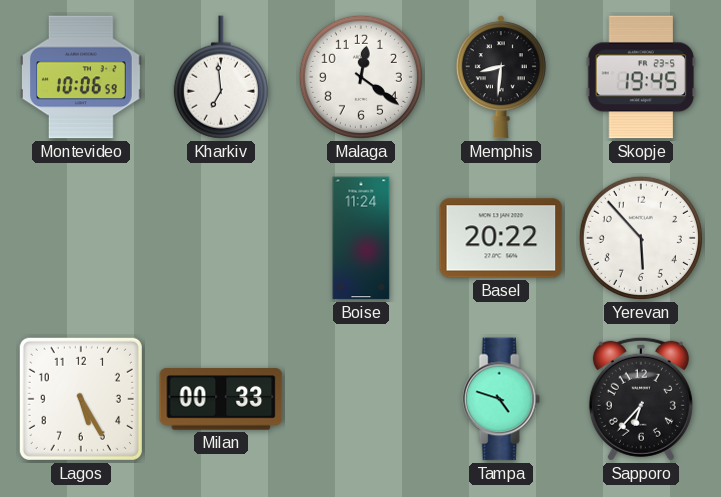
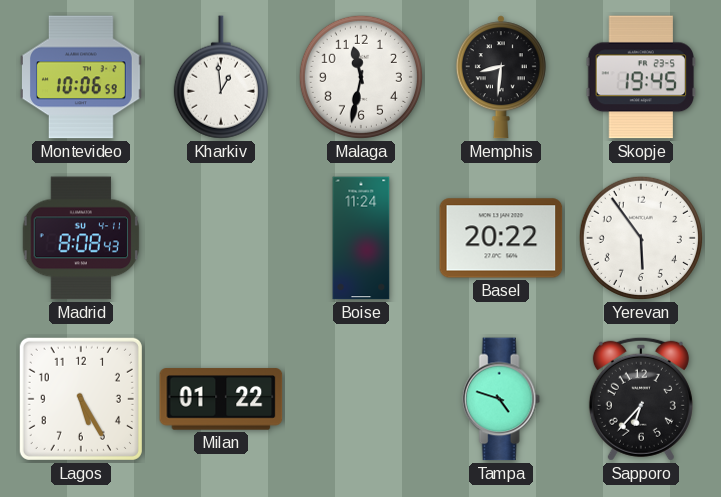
Kharkiv: 6:59 -> 12:59
Malaga: 12:21 -> 11:32
Madrid: none -> 8:08
Yerevan: 5:53 -> 5:54
Milan: 00:33 -> 01:22
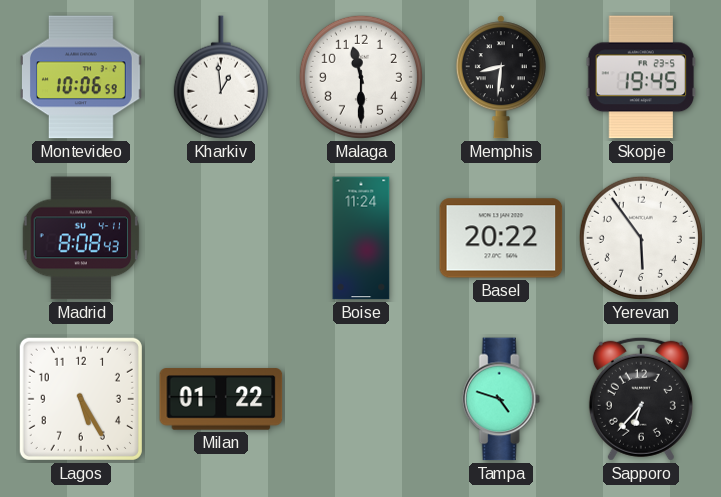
Malaga: 11:32 -> 11:30
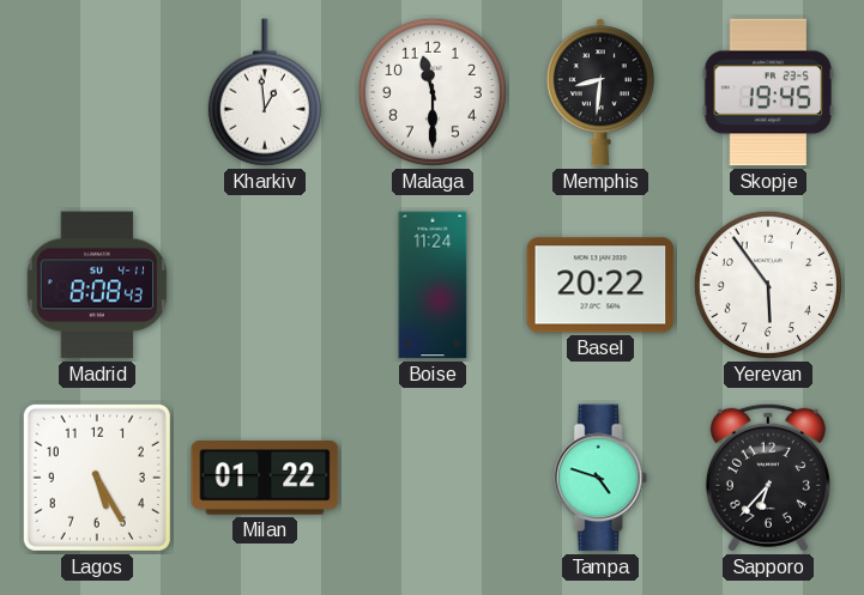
Montevideo: 10:06 -> none
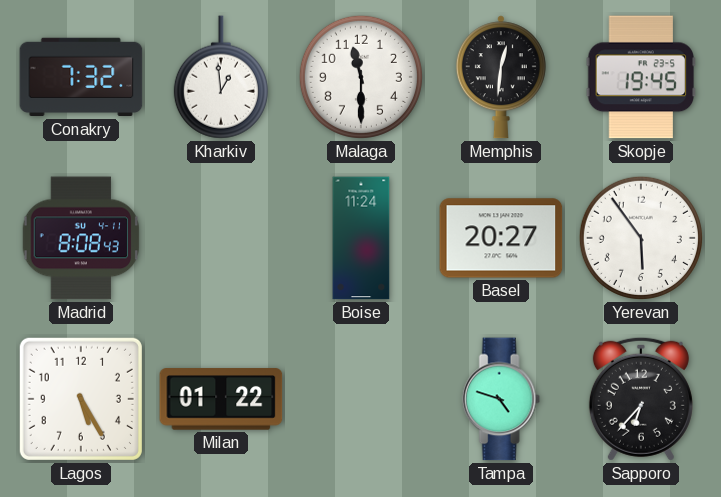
Conakry: none -> 7:32
Memphis: 8:31 -> 12:31
Basel: 20:22 -> 20:27
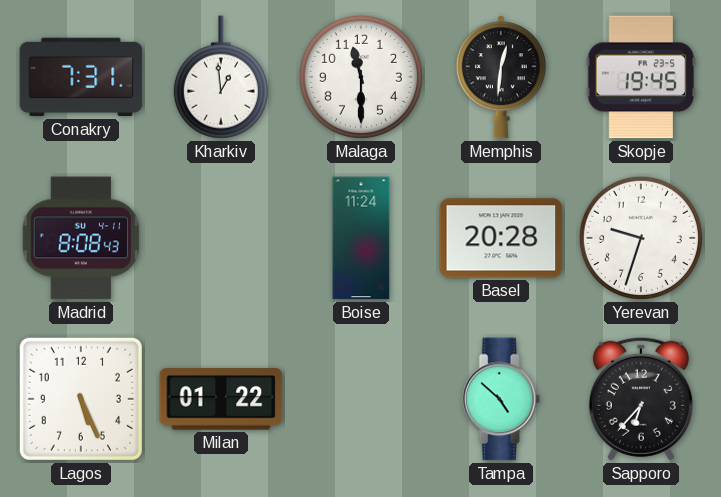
Conakry: 7:32 -> 7:31
Basel: 20:27 -> 20:28
Yerevan: 5:54 -> 9:33
Lagos: 5:25 -> 5:26
Tampa: 4:48 -> 4:52
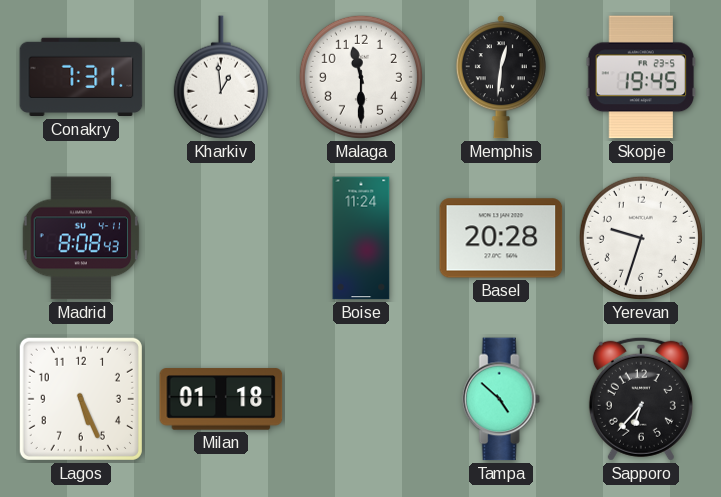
Milan: 01:22 -> 01:18
